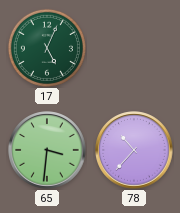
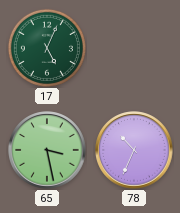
65: 3:31 -> 3:28
78: 10:37 -> 10:34
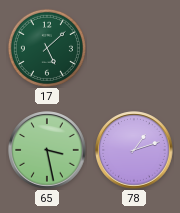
17: 5:04 -> 5:08
78: 10:34 -> 1:12
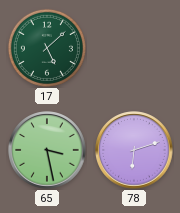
78: 1:12 -> 6:12
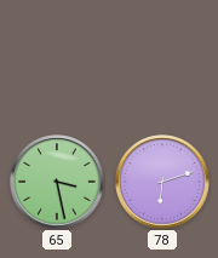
17: 5:08 -> none
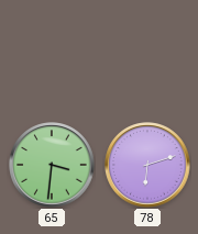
65: 3:28 -> 3:31
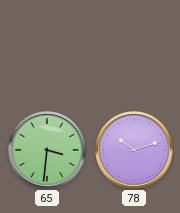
78: 6:12 -> 10:12
